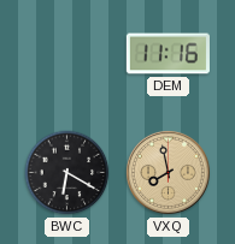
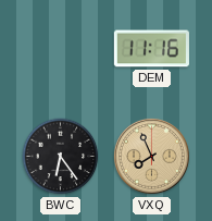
BWC: 6:20 -> 6:24
VXQ: 7:58 -> 7:56
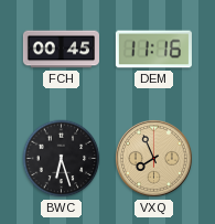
FCH: none -> 00:45
BWC: 6:24 -> 6:27
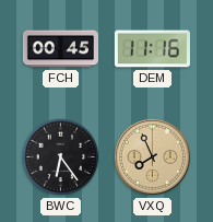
BWC: 6:27 -> 6:24
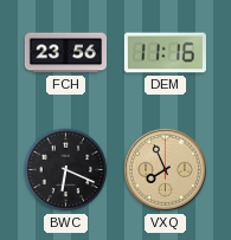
FCH: 00:45 -> 23:56
BWC: 6:24 -> 6:19
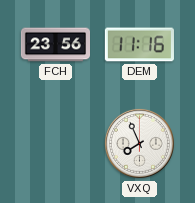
BWC: 6:19 -> none
VXQ dial: champagne -> white
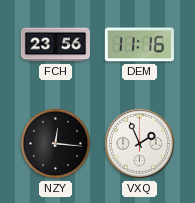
NZY: none -> 12:16
VXQ: 7:56 -> 1:56
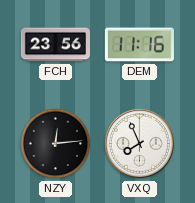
NZY: 12:16 -> 12:14
VXQ: 1:56 -> 7:56
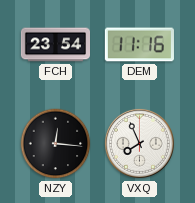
FCH: 23:56 -> 23:54
NZY: 12:14 -> 12:16
